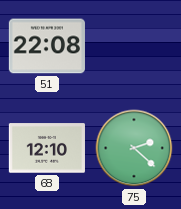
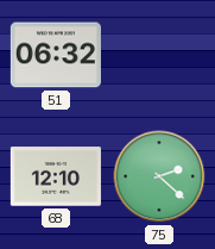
51: 22:08 -> 06:32
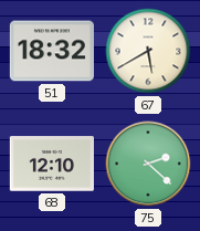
51: 06:32 -> 18:32
67: none -> 5:40
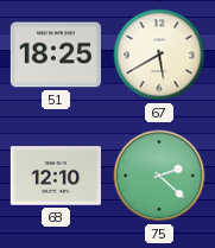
51: 18:32 -> 18:25
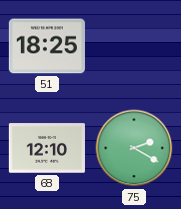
67: 5:40 -> none
75: 2:22 -> 2:20
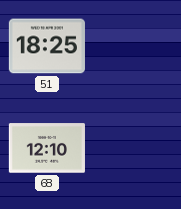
75: 2:20 -> none
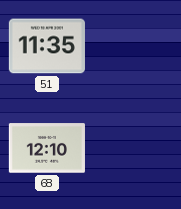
51: 18:25 -> 11:35
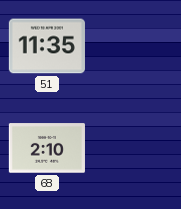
68: 12:10 -> 2:10
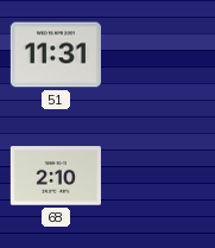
51: 11:35 -> 11:31
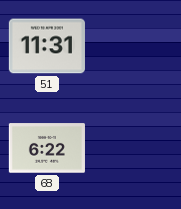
68: 2:10 -> 6:22
